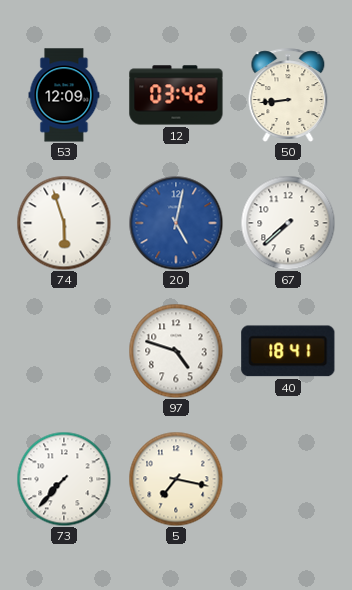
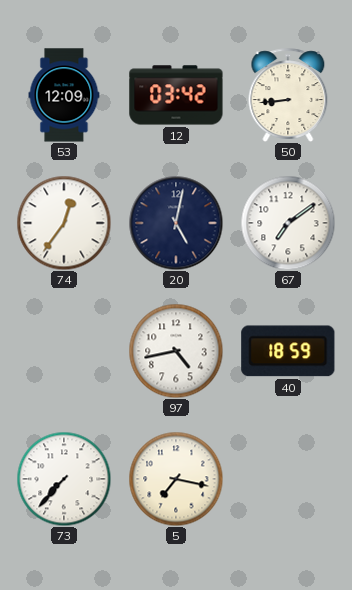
74: 5:57 -> 12:36
20 dial: blue -> navy
67: 7:38 -> 7:09
97: 4:48 -> 4:43
40: 18:41 -> 18:59
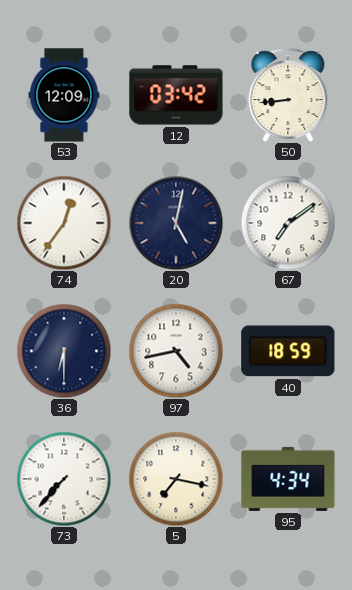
36: none -> 6:30
95: none -> 4:34
